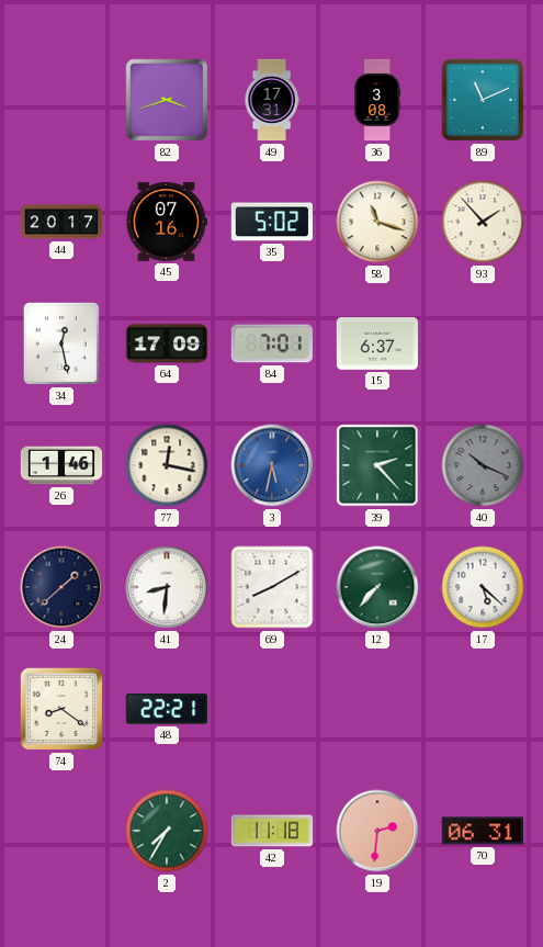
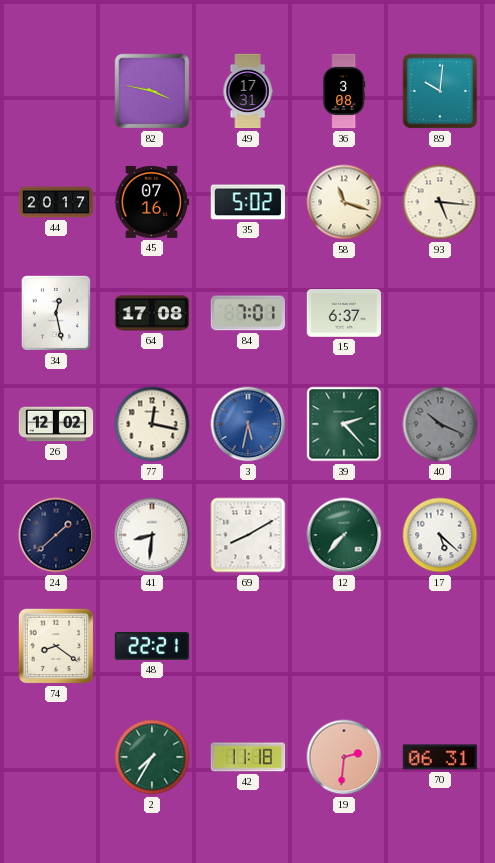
82: 3:42 -> 3:47
89: 11:11 -> 10:01
93: 1:53 -> 5:16
64: 17:09 -> 17:08
26: 1:46 -> 12:02
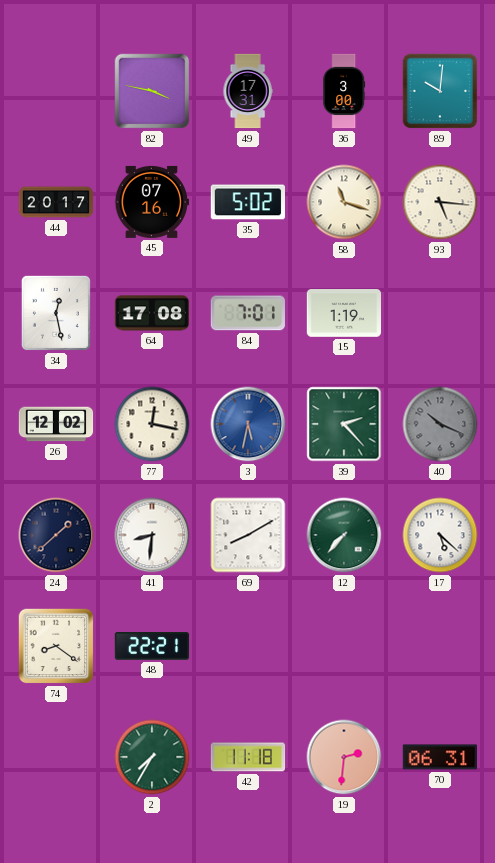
36: 3:08 -> 3:00
15: 6:37 -> 1:19
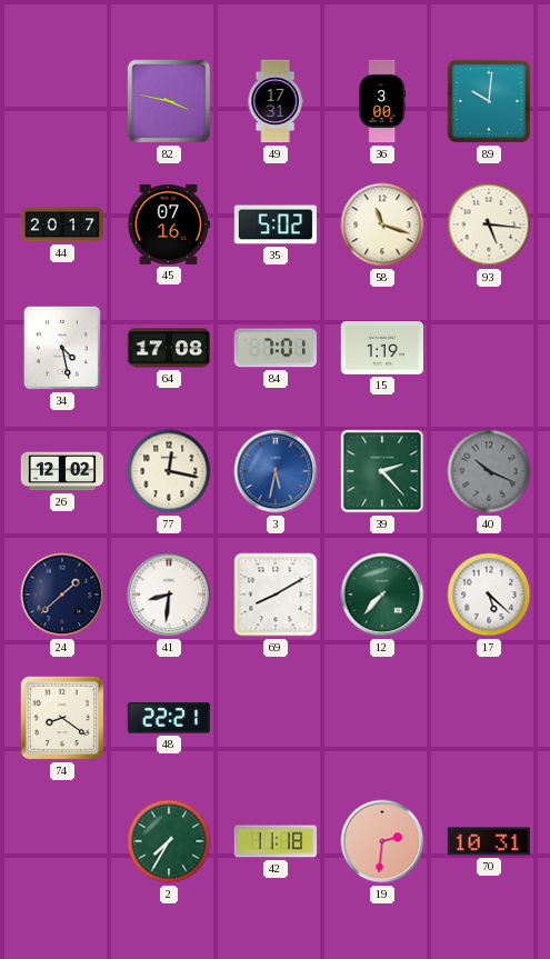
34: 12:28 -> 4:28
70: 06:31 -> 10:31
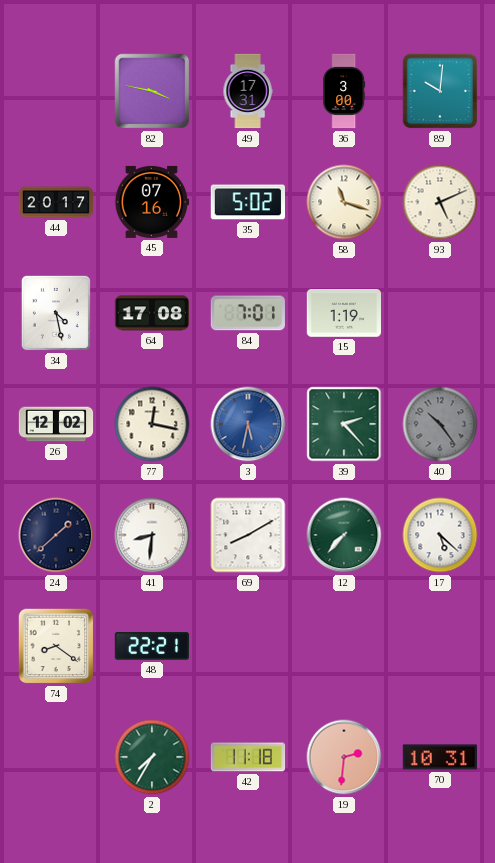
93: 5:16 -> 5:11
40: 10:19 -> 10:24
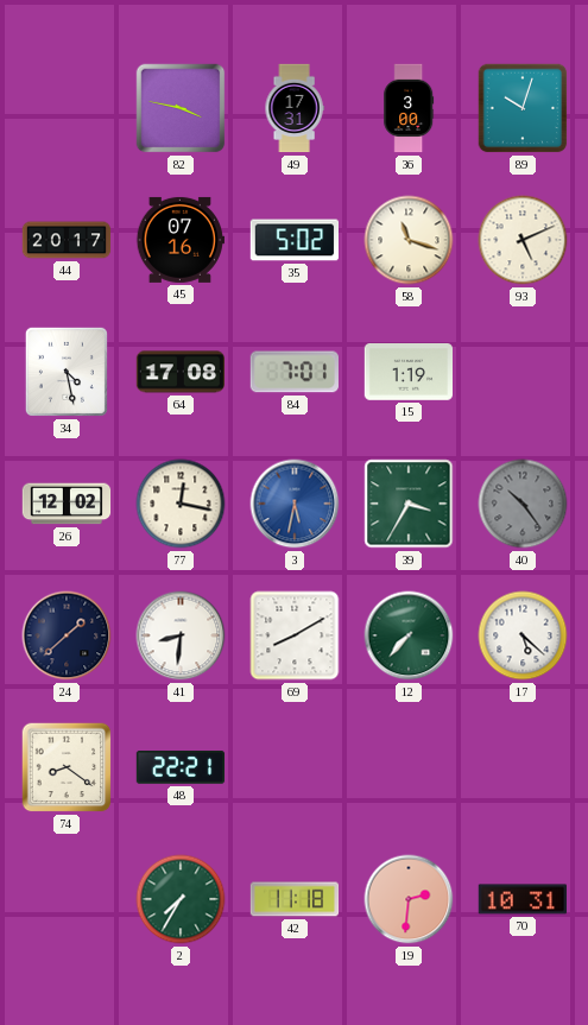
89: 10:01 -> 10:03
39: 2:23 -> 3:35
